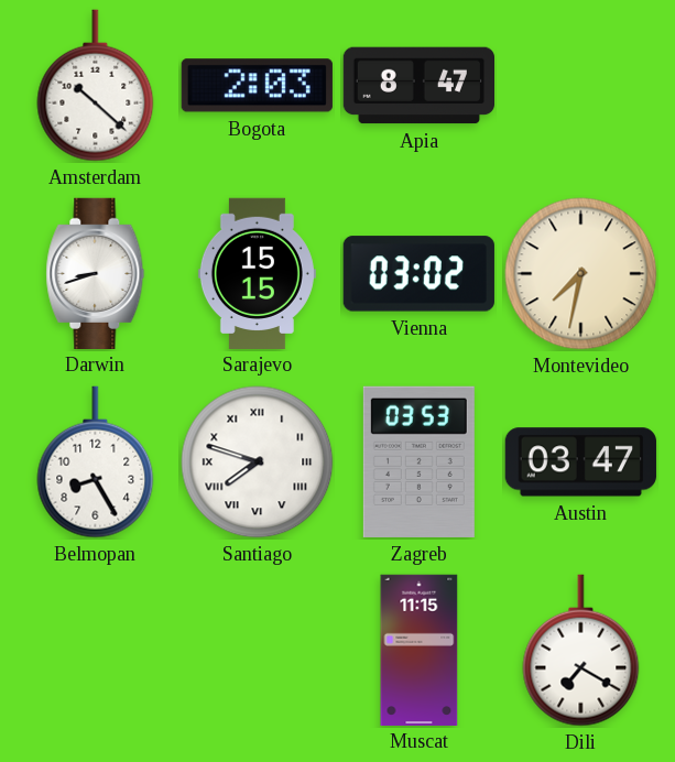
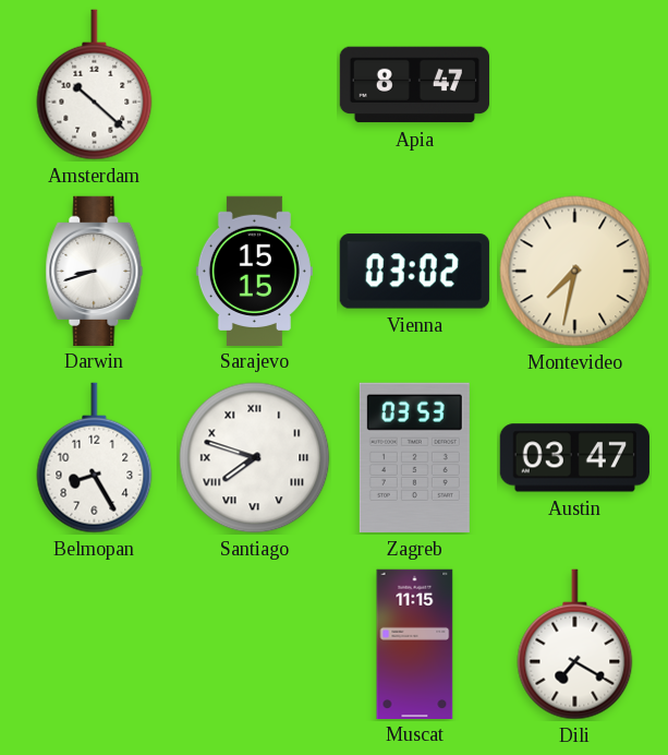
Bogota: 2:03 -> none
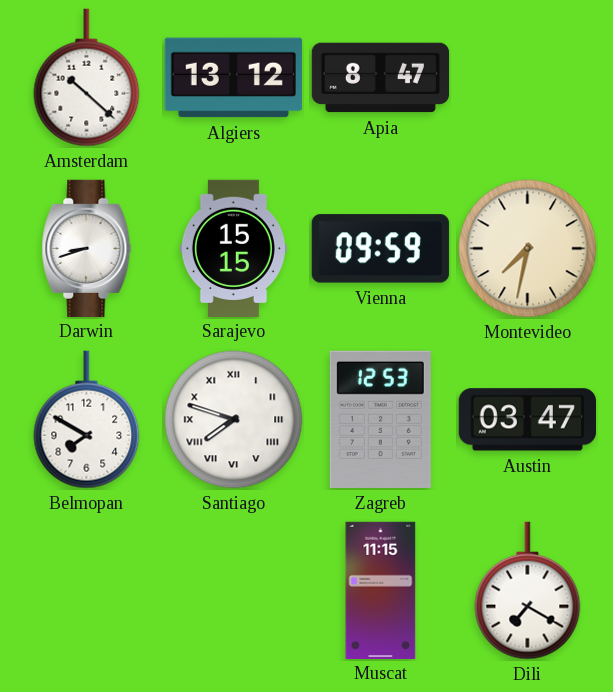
Algiers: none -> 13:12
Vienna: 03:02 -> 09:59
Belmopan: 8:25 -> 7:50
Zagreb: 03:53 -> 12:53
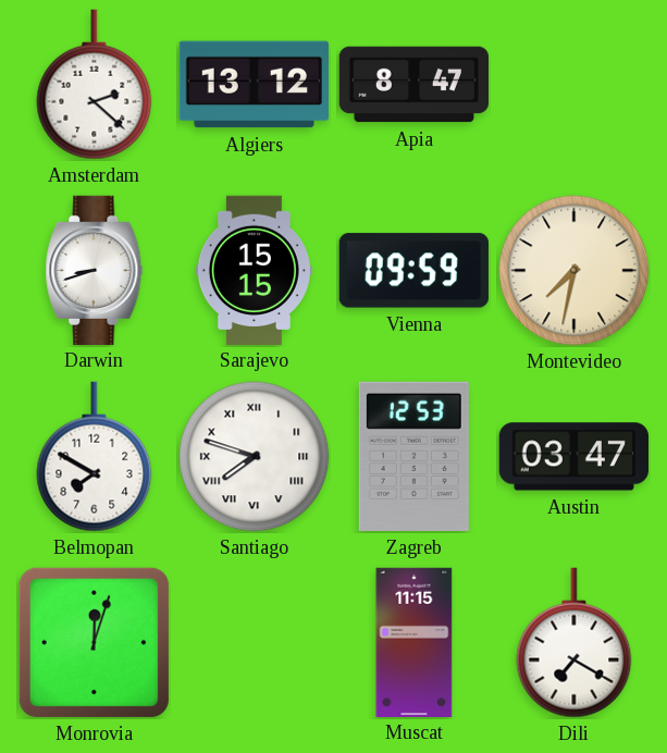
Amsterdam: 10:22 -> 2:22
Monrovia: none -> 12:03
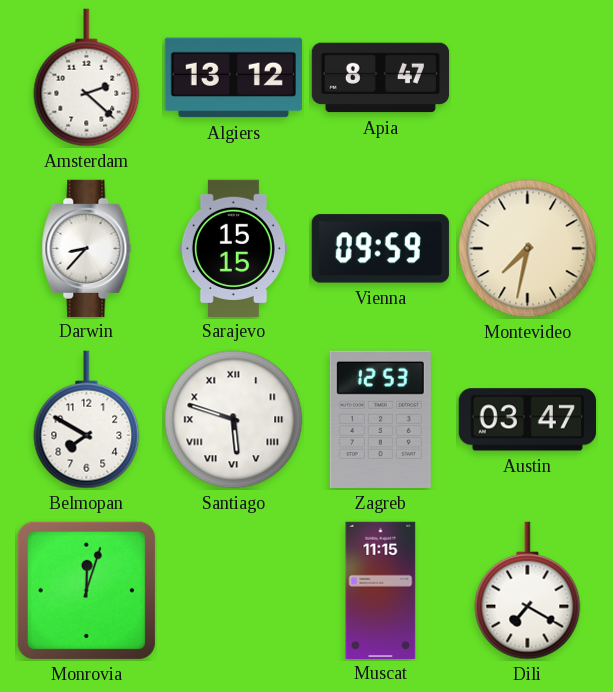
Darwin: 8:42 -> 8:37
Santiago: 7:48 -> 5:48
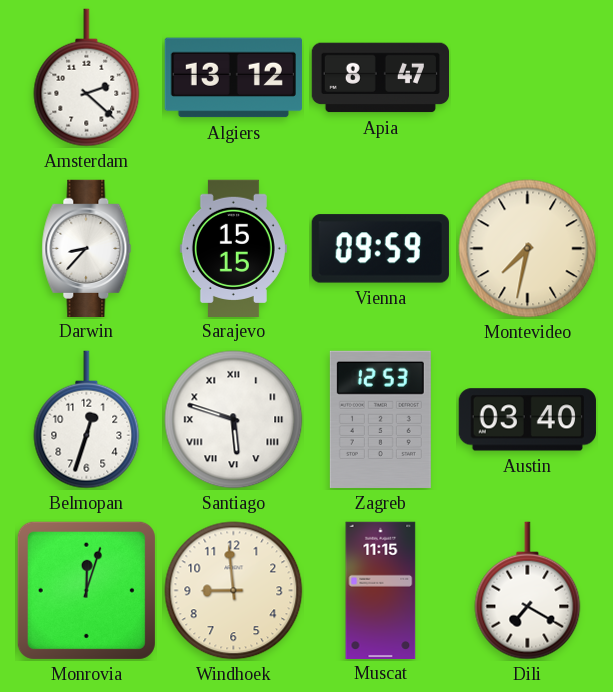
Belmopan: 7:50 -> 12:33
Austin: 03:47 -> 03:40
Windhoek: none -> 8:59
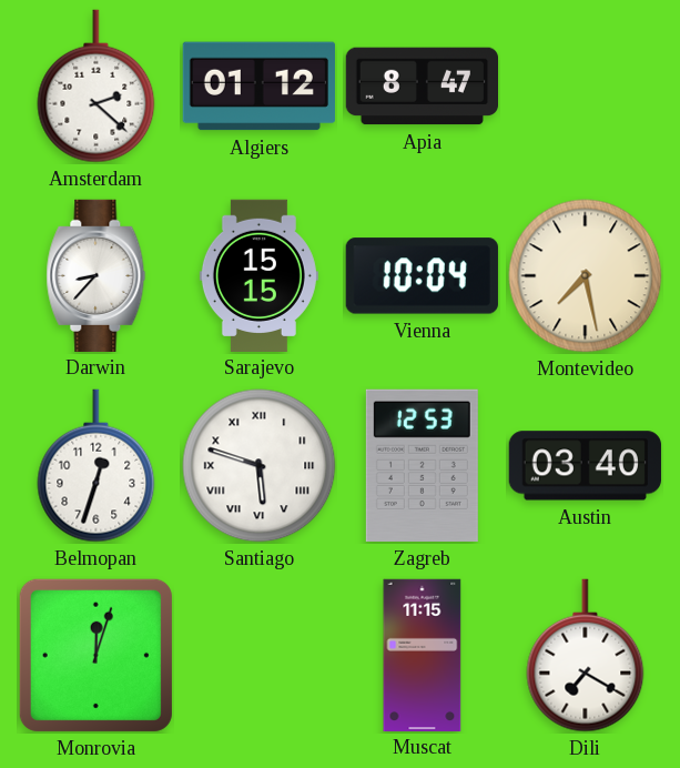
Algiers: 13:12 -> 01:12
Vienna: 09:59 -> 10:04
Montevideo: 7:32 -> 7:28
Windhoek: 8:59 -> none
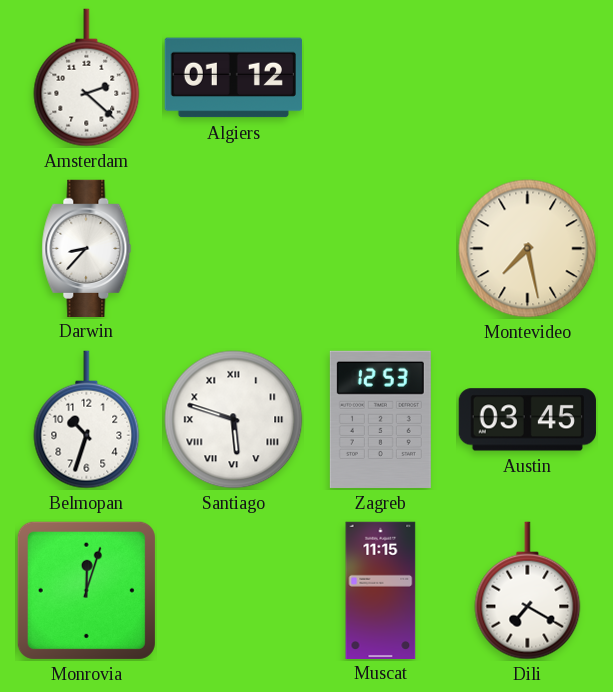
Apia: 8:47 -> none
Sarajevo: 15:15 -> none
Vienna: 10:04 -> none
Belmopan: 12:33 -> 10:33
Austin: 03:40 -> 03:45
